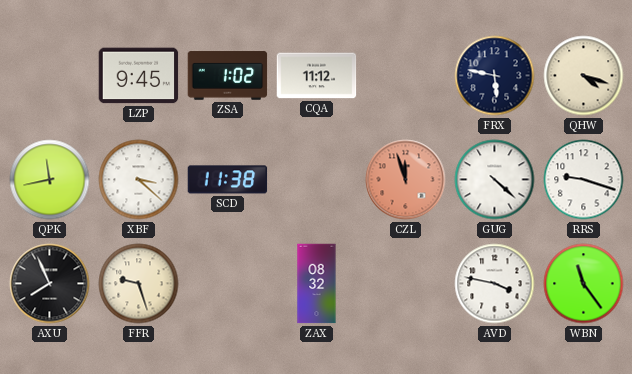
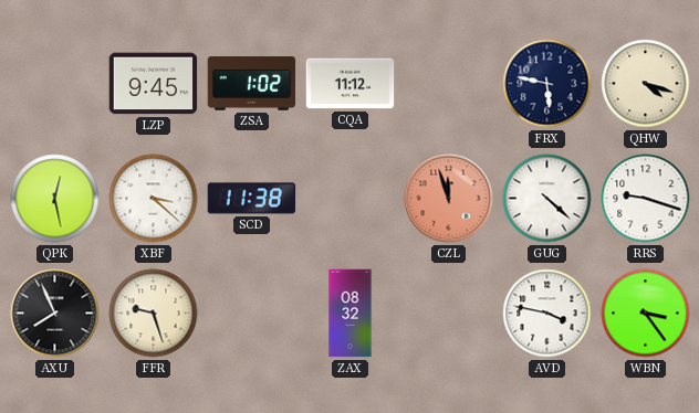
QPK: 11:43 -> 12:28
WBN: 11:24 -> 3:24
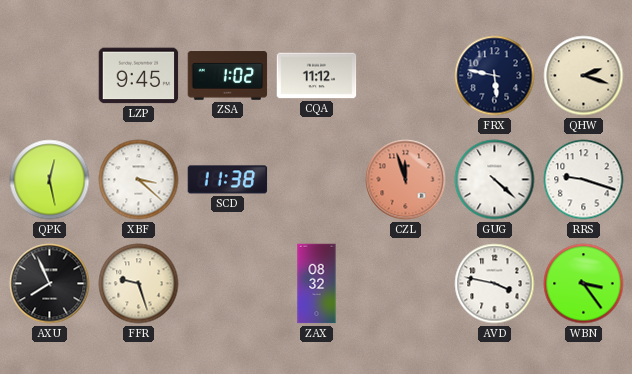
QHW: 4:18 -> 2:18
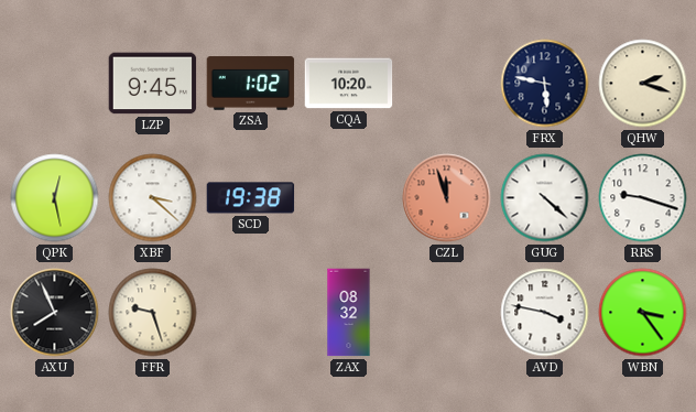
CQA: 11:12 -> 10:20
SCD: 11:38 -> 19:38
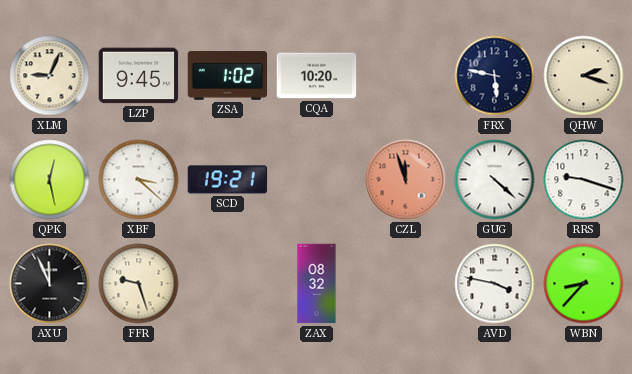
XLM: none -> 9:04
SCD: 19:38 -> 19:21
AXU: 7:56 -> 11:56
WBN: 3:24 -> 8:37
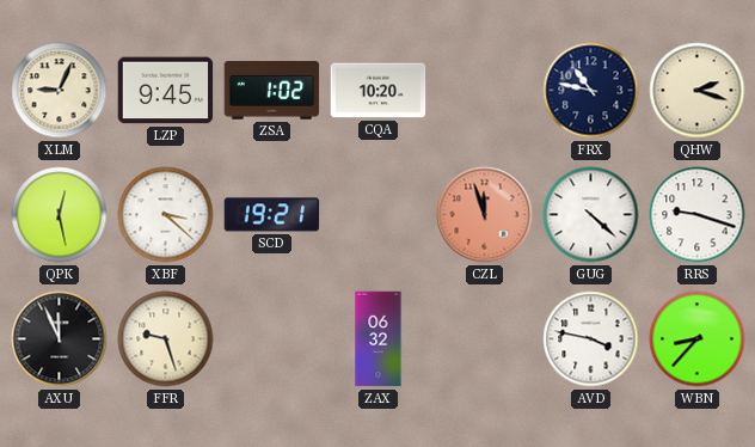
FRX: 5:47 -> 10:47
ZAX: 08:32 -> 06:32
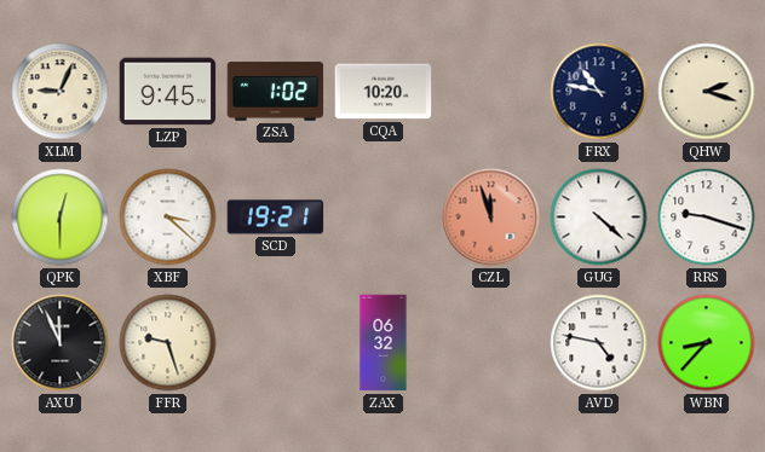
QPK: 12:28 -> 12:30
AVD: 3:47 -> 4:47
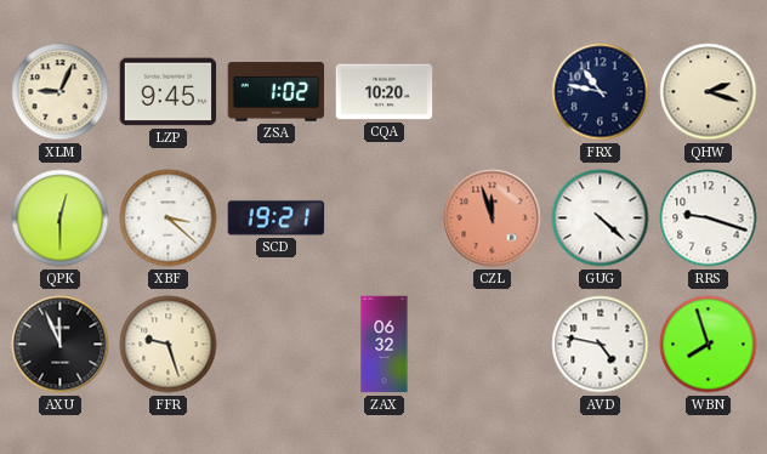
WBN: 8:37 -> 7:57
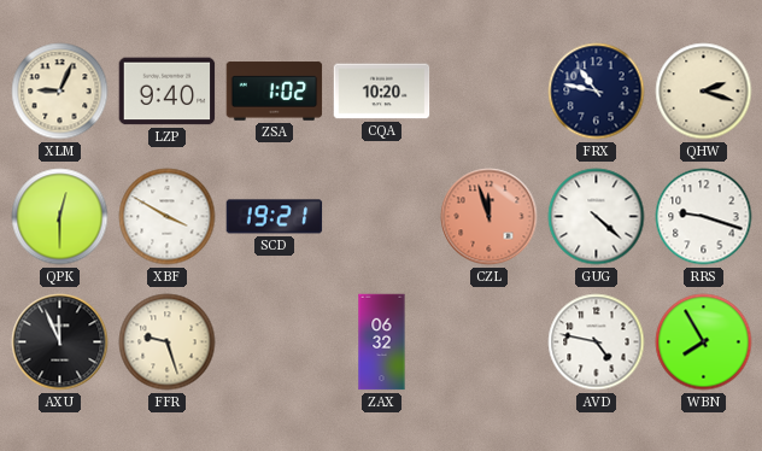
LZP: 9:45 -> 9:40
XBF: 3:22 -> 3:50
WBN: 7:57 -> 7:55
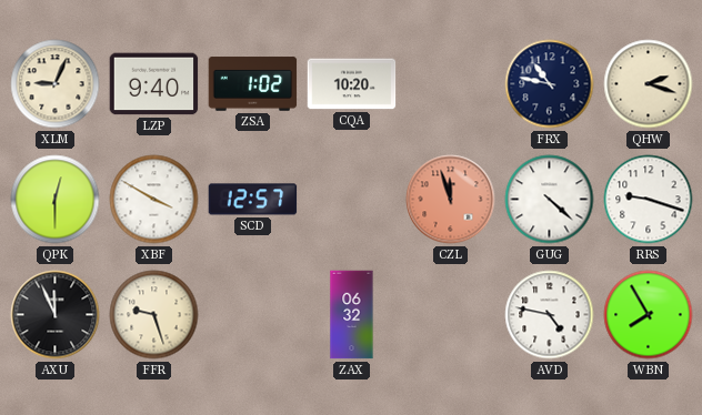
SCD: 19:21 -> 12:57
